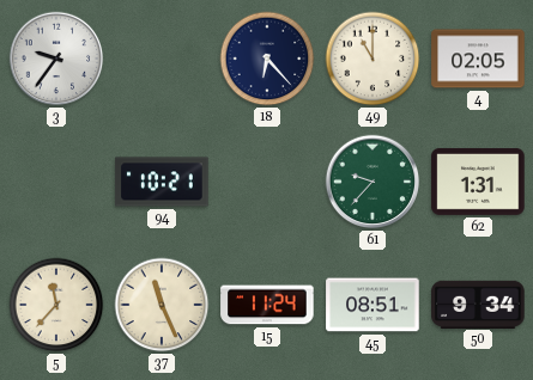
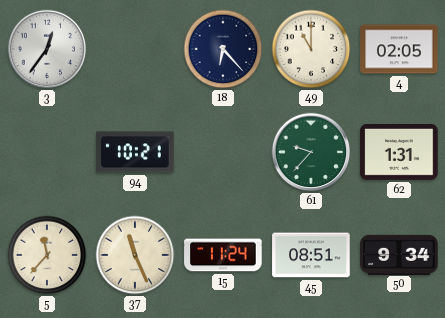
3: 9:36 -> 12:36
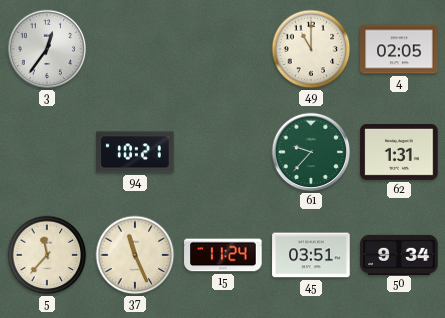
18: 6:23 -> none
45: 08:51 -> 03:51
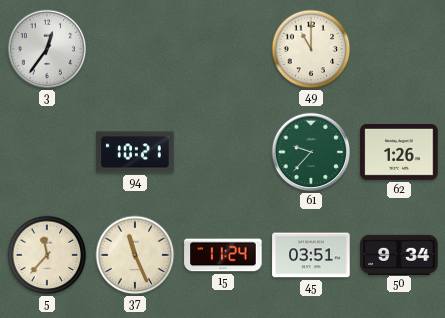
4: 02:05 -> none
62: 1:31 -> 1:26
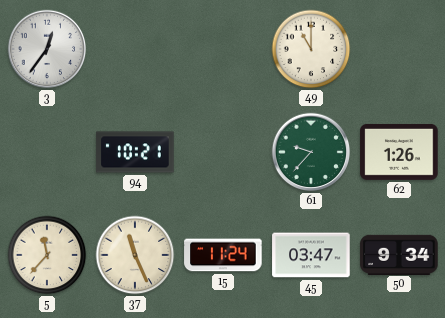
45: 03:51 -> 03:47
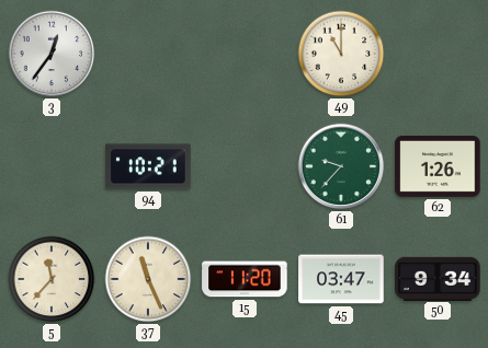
15: 11:24 -> 11:20
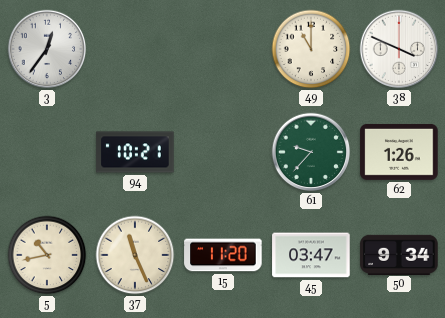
38: none -> 3:49
5: 11:37 -> 10:43
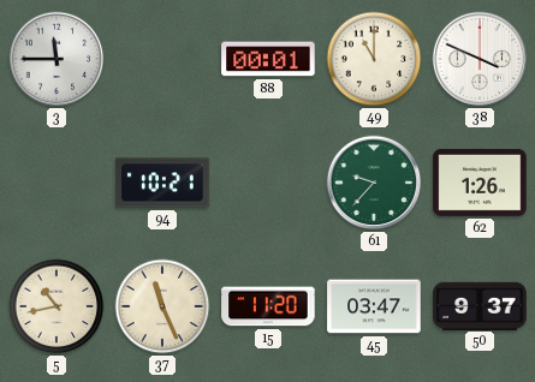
3: 12:36 -> 11:45
88: none -> 00:01
50: 9:34 -> 9:37
